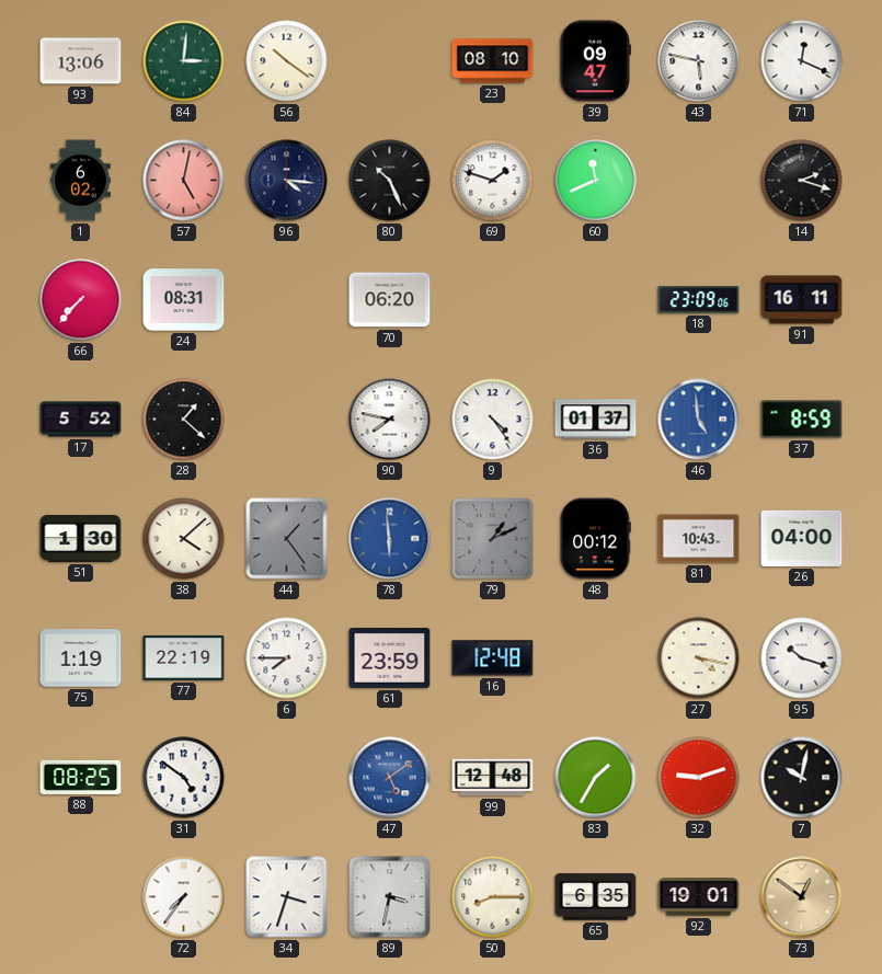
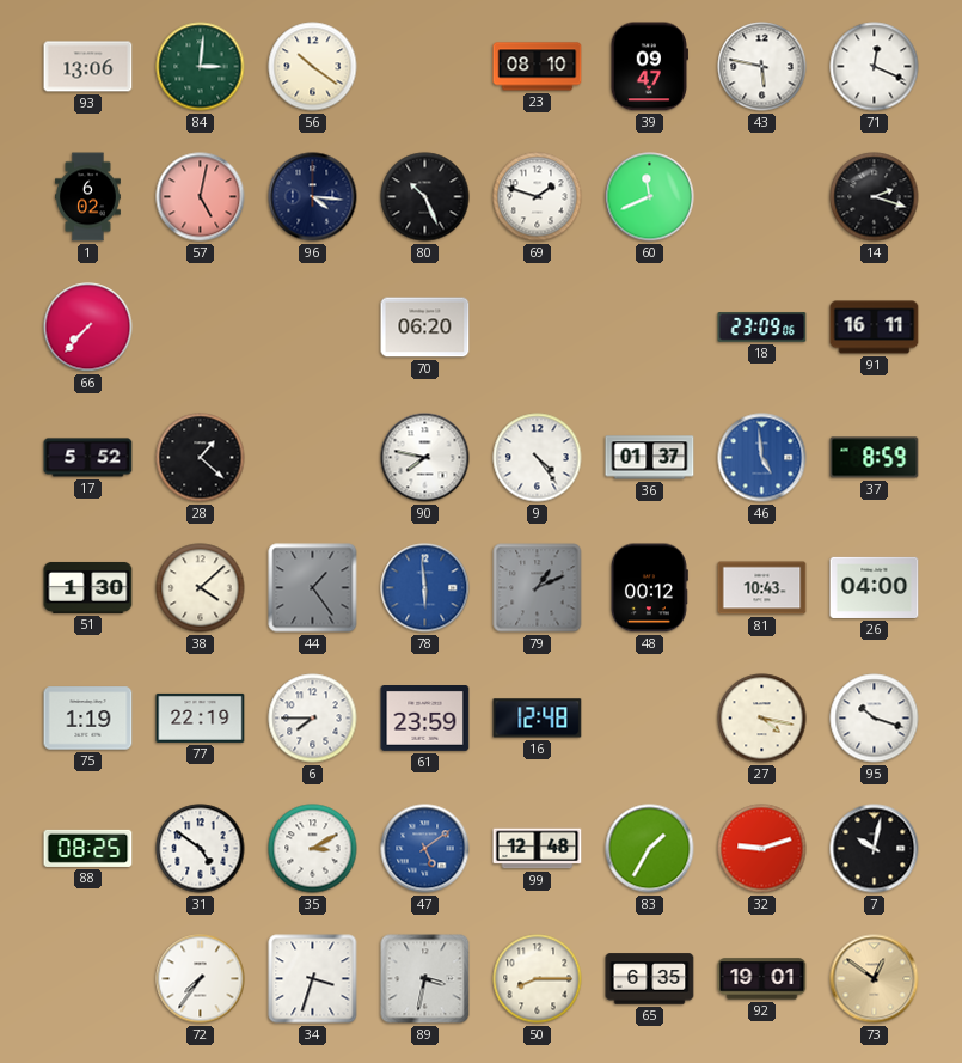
24: 08:31 -> none
35: none -> 3:10
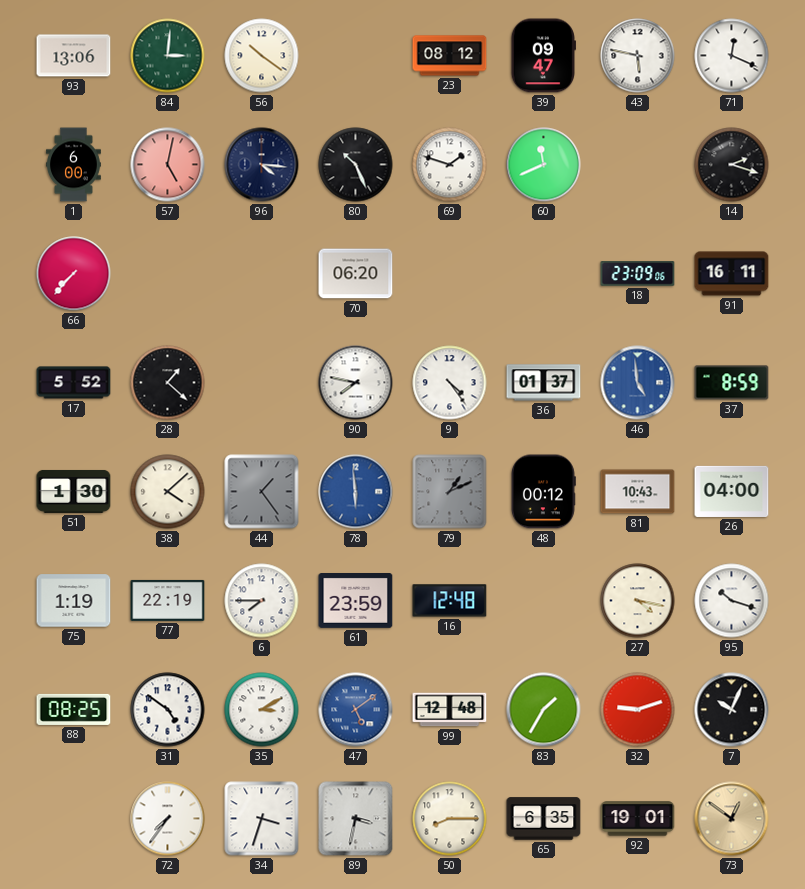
23: 08:10 -> 08:12
1: 6:02 -> 6:00
7: 10:02 -> 10:04
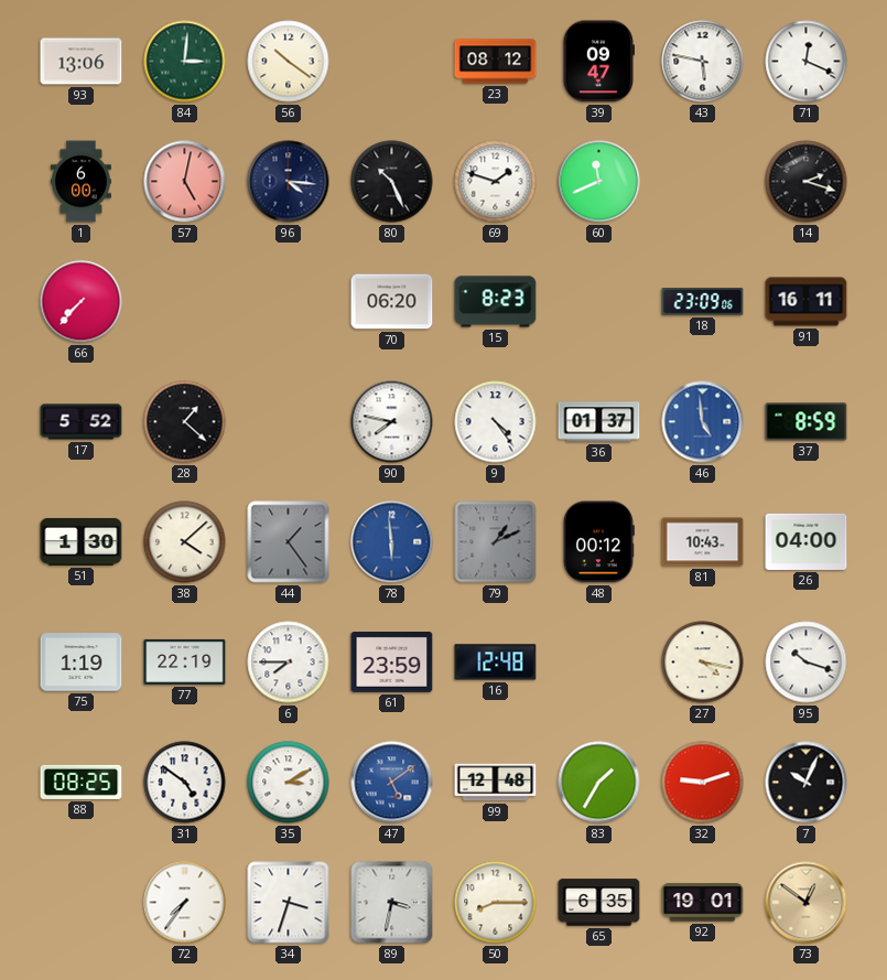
15: none -> 8:23
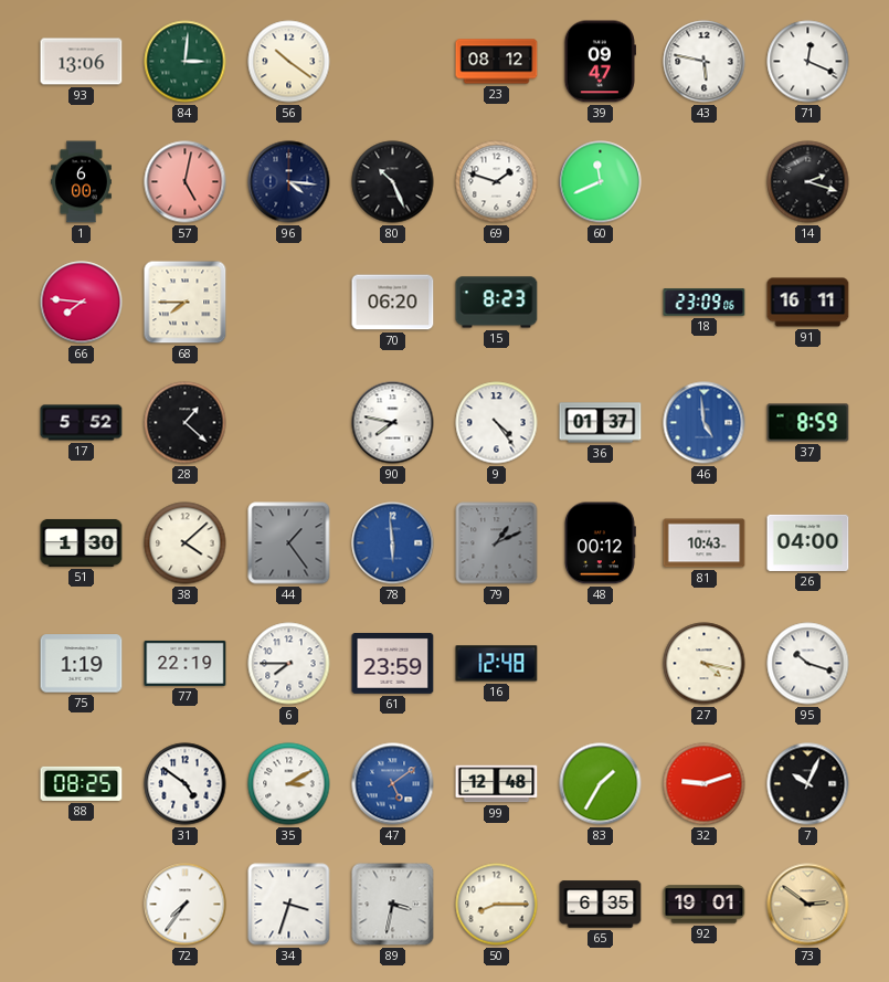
66: 7:37 -> 7:46
68: none -> 7:45
73: 12:51 -> 2:51
